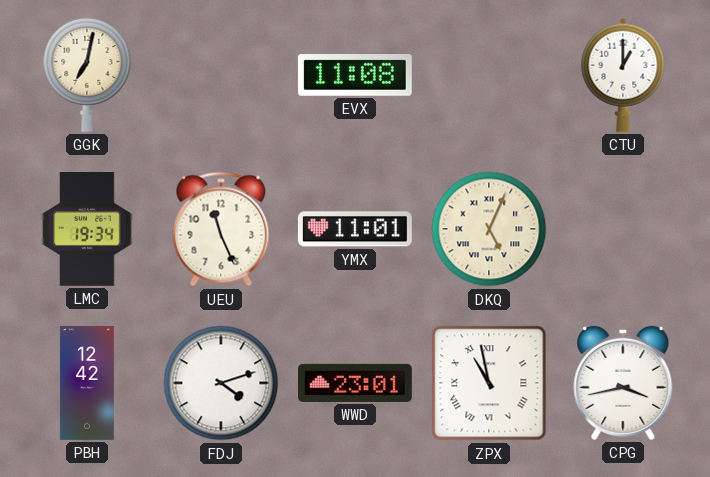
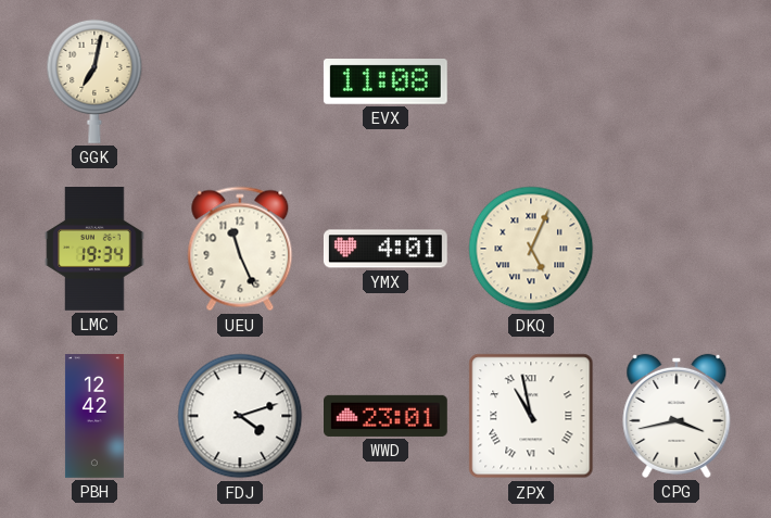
CTU: 1:00 -> none
YMX: 11:01 -> 4:01
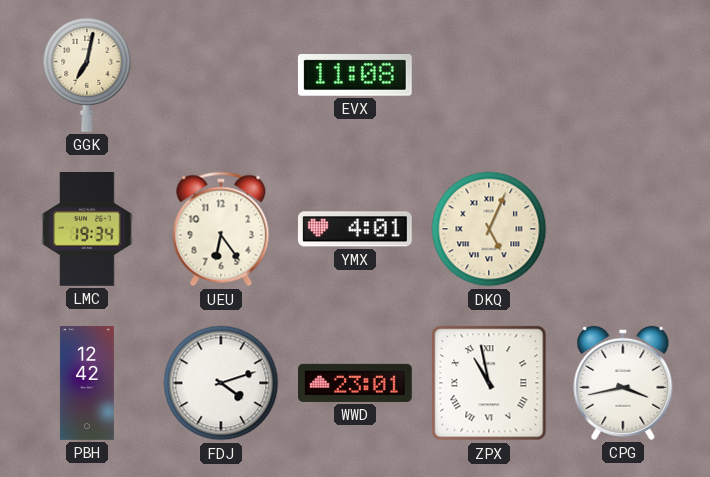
UEU: 11:26 -> 6:24
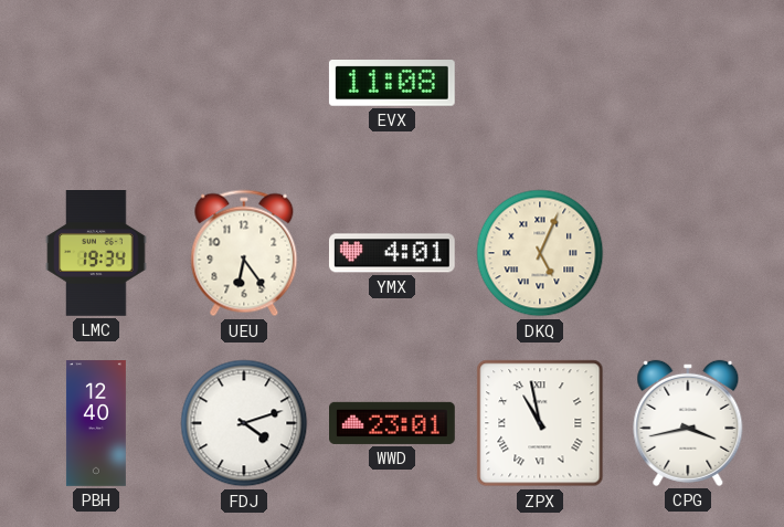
GGK: 7:02 -> none
PBH: 12:42 -> 12:40
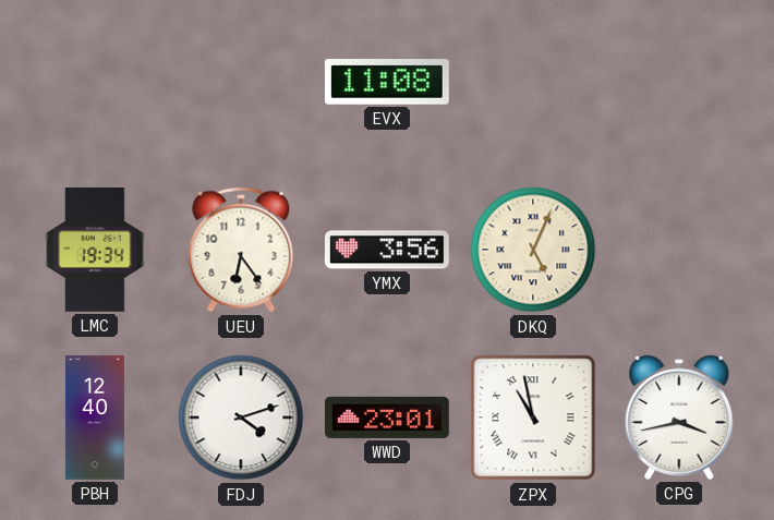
YMX: 4:01 -> 3:56
